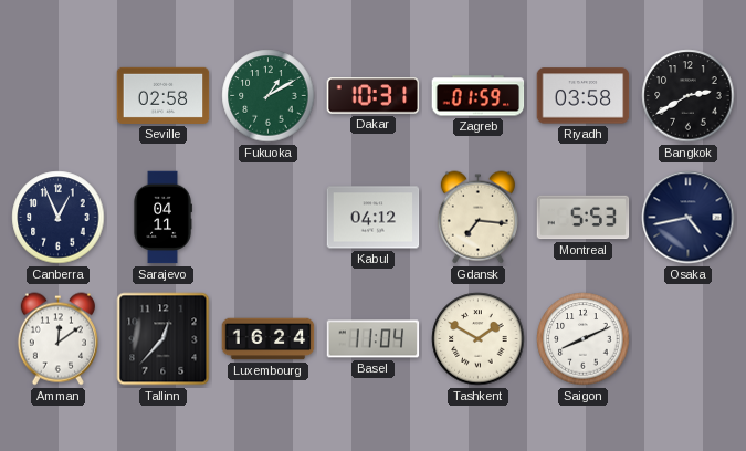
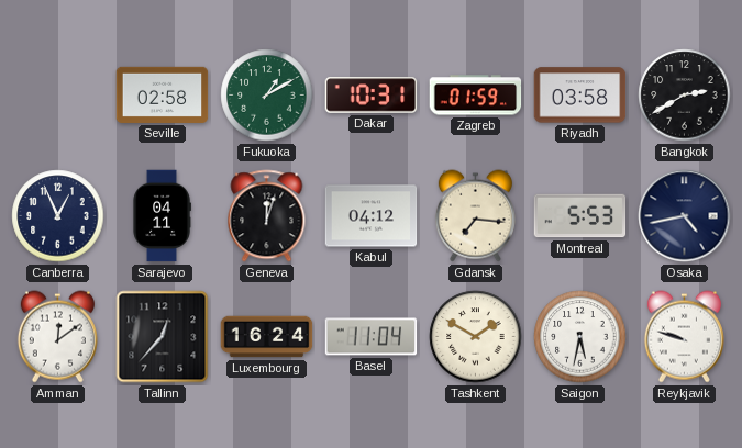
Geneva: none -> 12:03
Saigon: 8:11 -> 5:32
Reykjavik: none -> 9:48
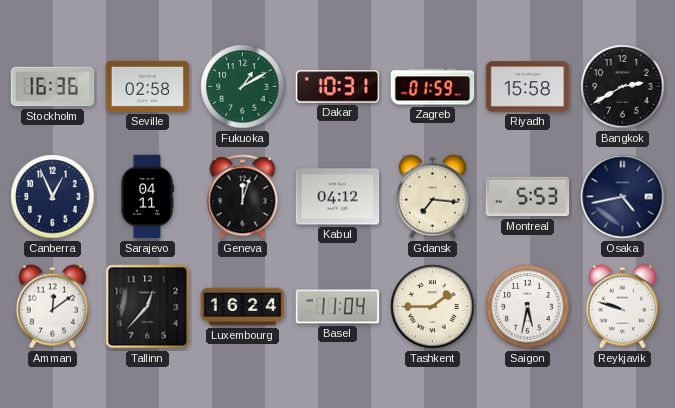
Stockholm: none -> 16:36
Riyadh: 03:58 -> 15:58
Tashkent: 1:50 -> 1:45
